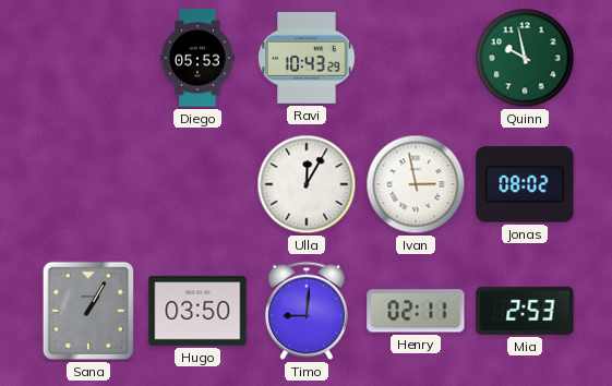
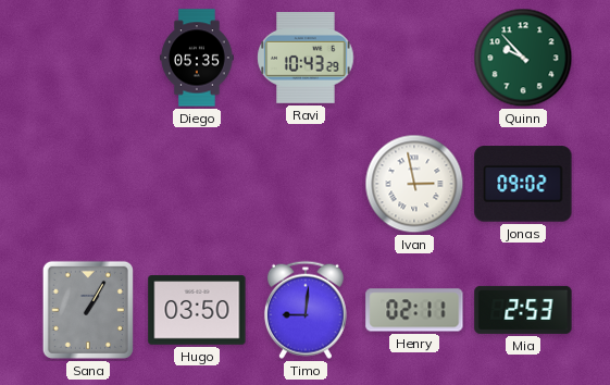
Diego: 05:53 -> 05:35
Quinn: 9:58 -> 9:53
Ulla: 12:05 -> none
Jonas: 08:02 -> 09:02
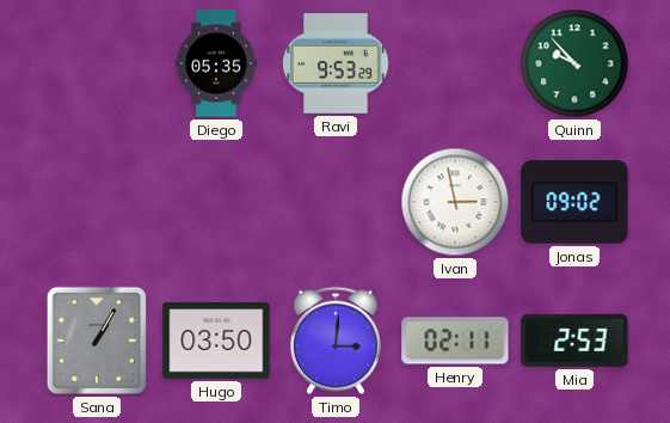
Ravi: 10:43 -> 9:53
Timo: 9:01 -> 3:01
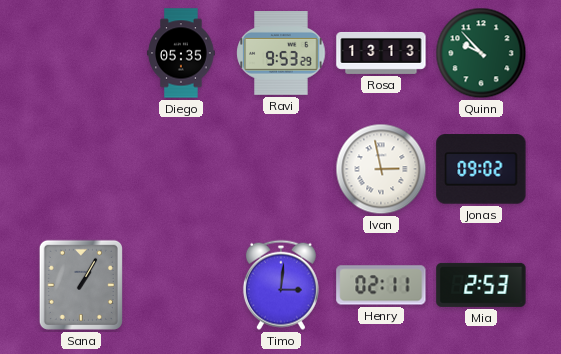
Rosa: none -> 13:13
Hugo: 03:50 -> none
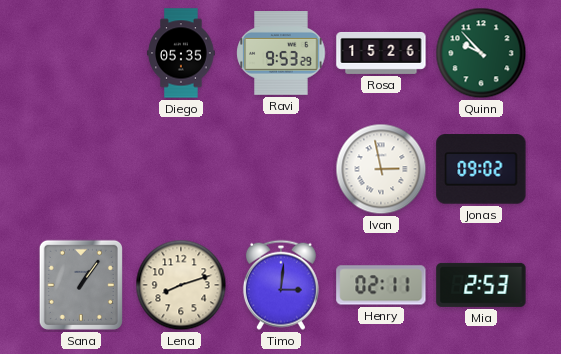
Rosa: 13:13 -> 15:26
Sana: 1:05 -> 1:06
Lena: none -> 8:12
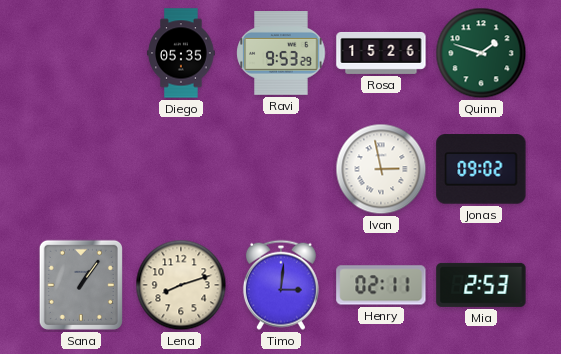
Quinn: 9:53 -> 1:48
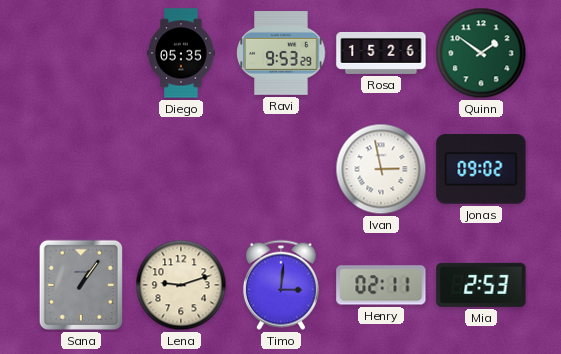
Quinn: 1:48 -> 1:51
Lena: 8:12 -> 9:12
